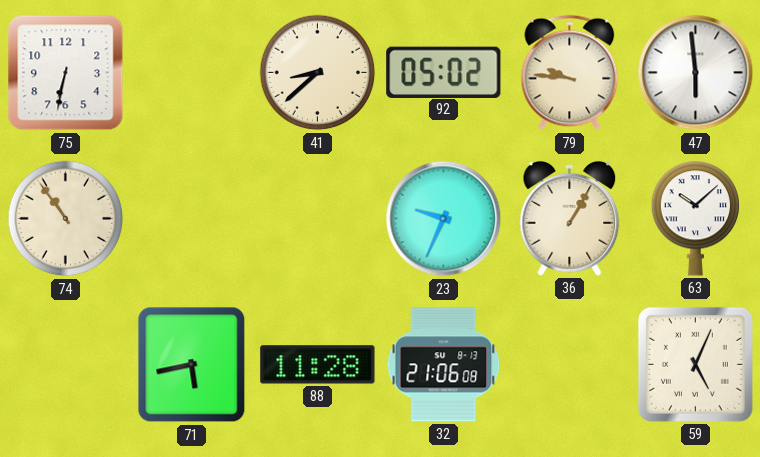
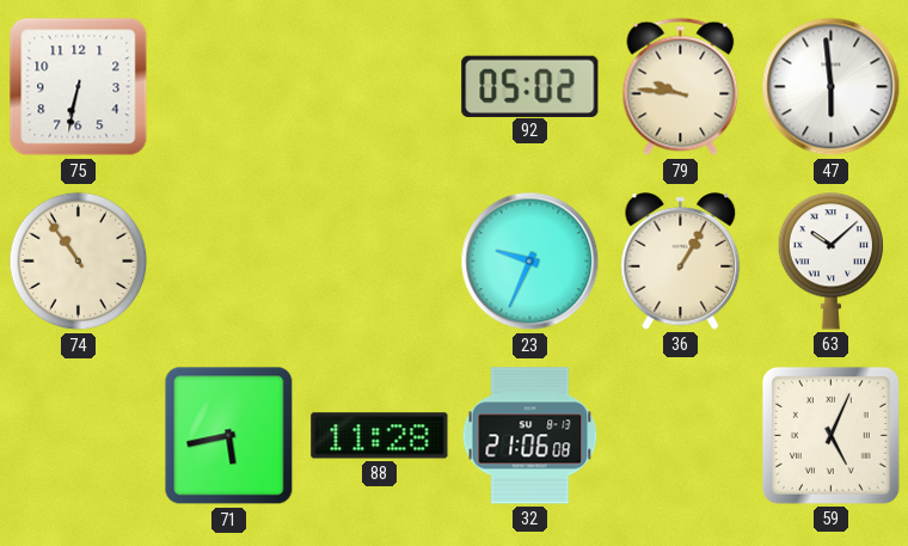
41: 8:38 -> none
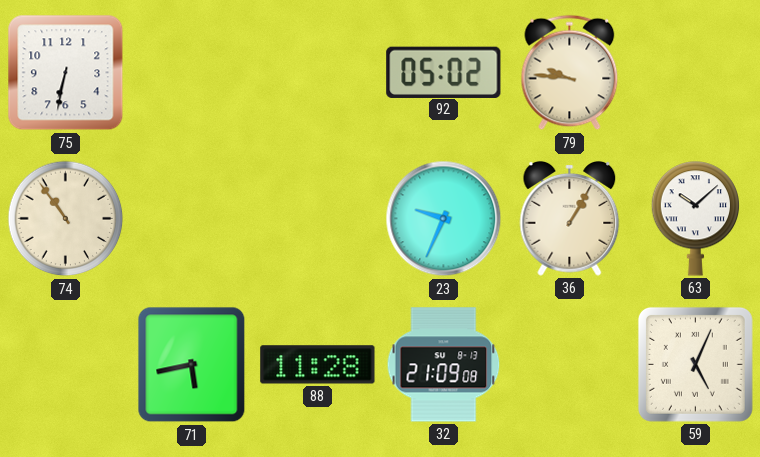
47: 5:59 -> none
32: 21:06 -> 21:09
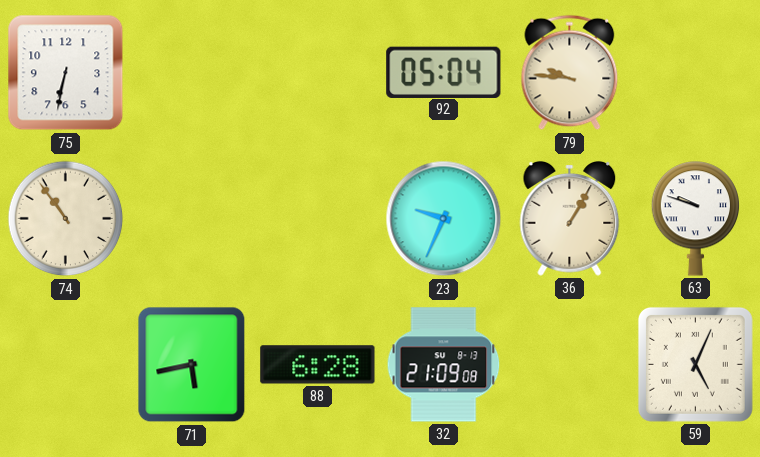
92: 05:02 -> 05:04
63: 10:08 -> 9:48
88: 11:28 -> 6:28
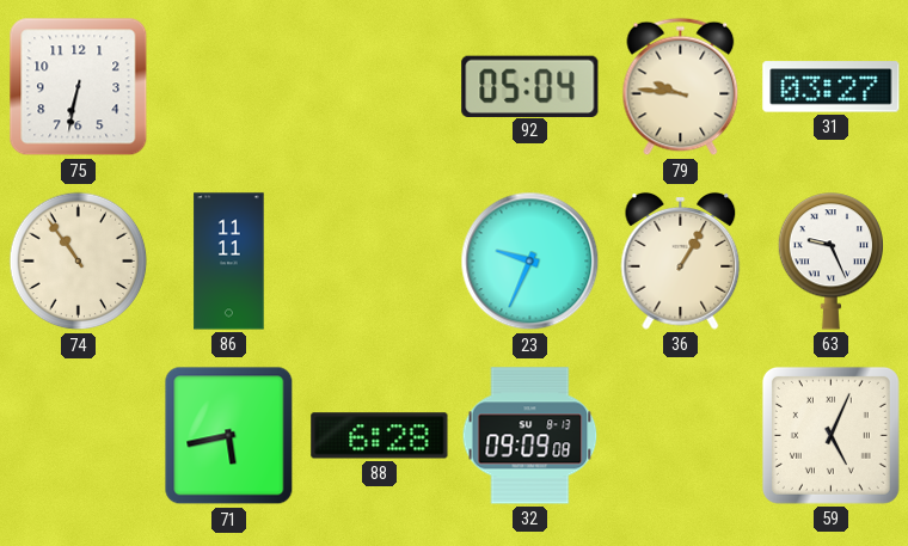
31: none -> 03:27
86: none -> 11:11
63: 9:48 -> 9:26
32: 21:09 -> 09:09
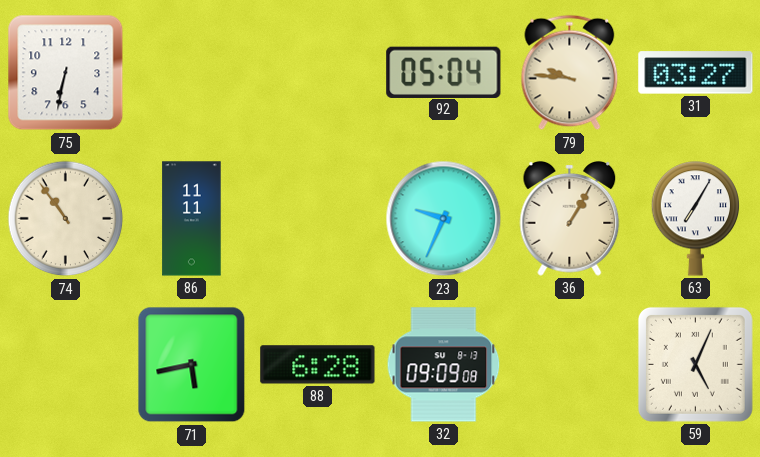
63: 9:26 -> 7:05
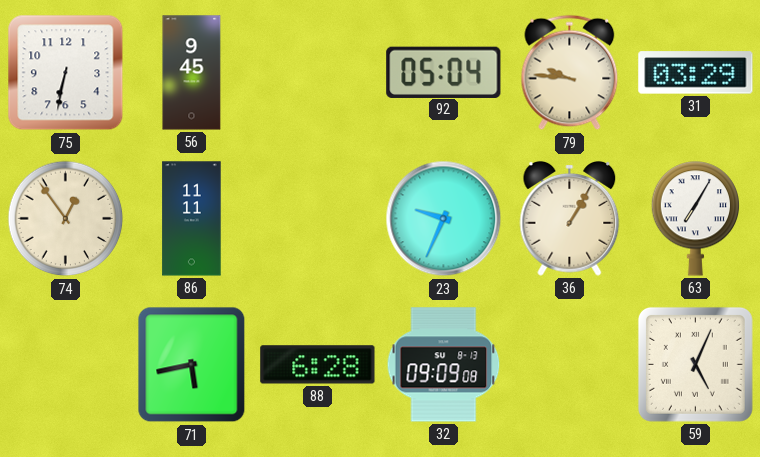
56: none -> 9:45
31: 03:27 -> 03:29
74: 10:54 -> 12:54
